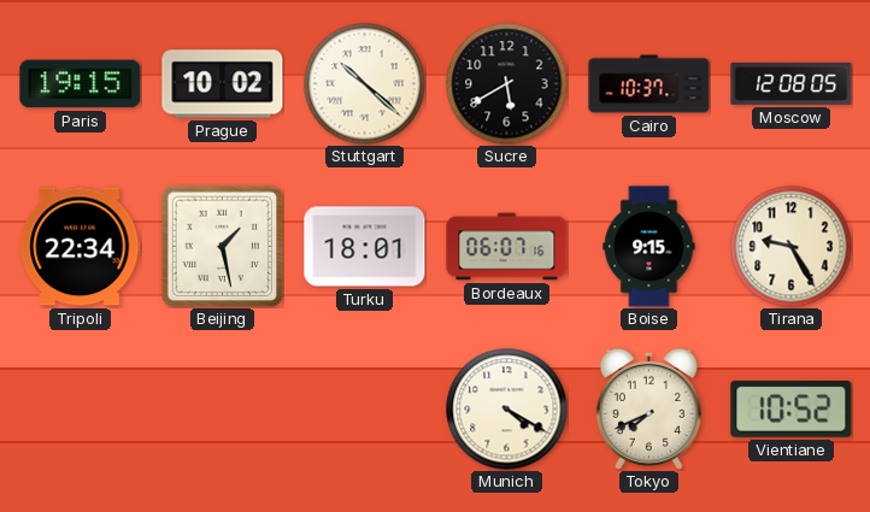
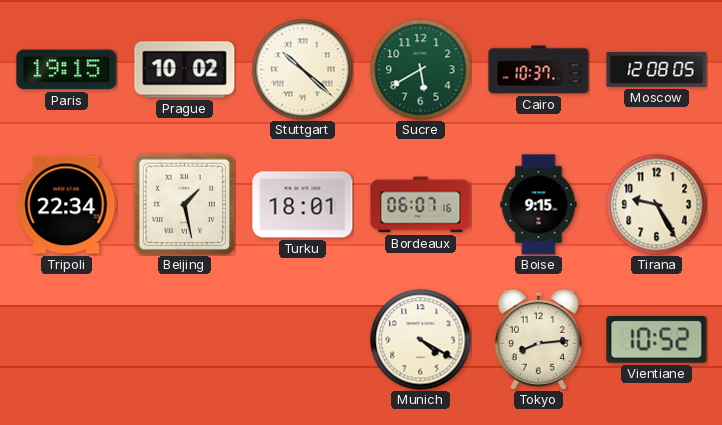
Sucre dial: black -> green
Tokyo: 7:41 -> 8:14
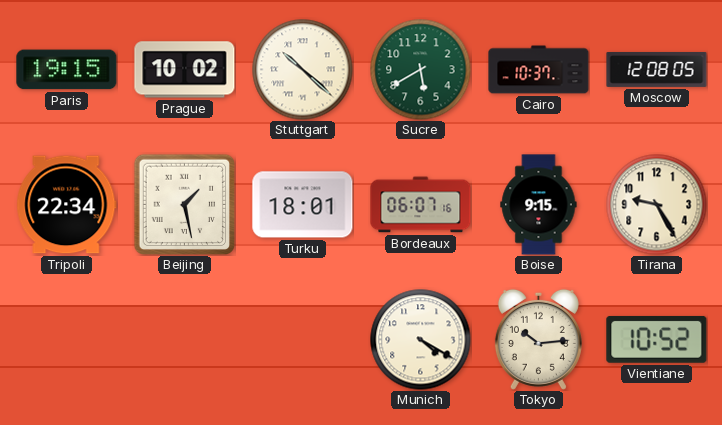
Tokyo: 8:14 -> 10:14
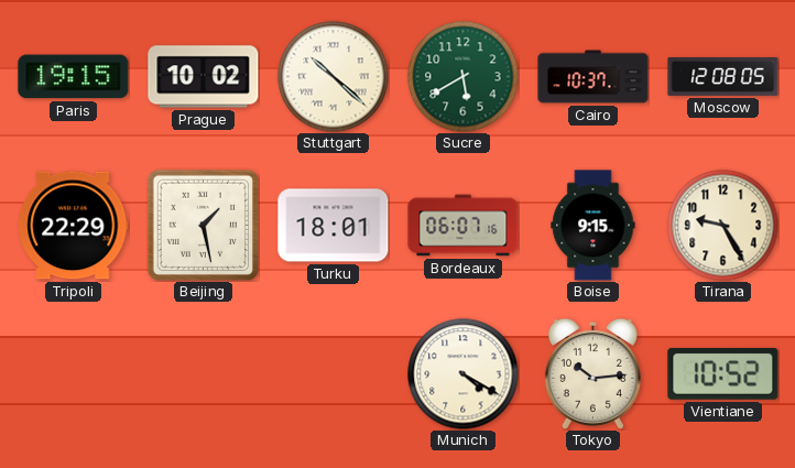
Tripoli: 22:34 -> 22:29
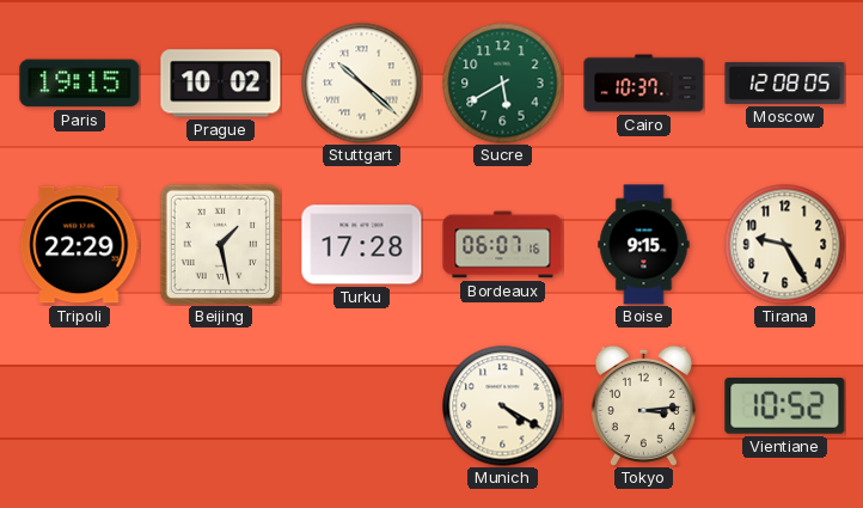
Turku: 18:01 -> 17:28
Tokyo: 10:14 -> 3:14
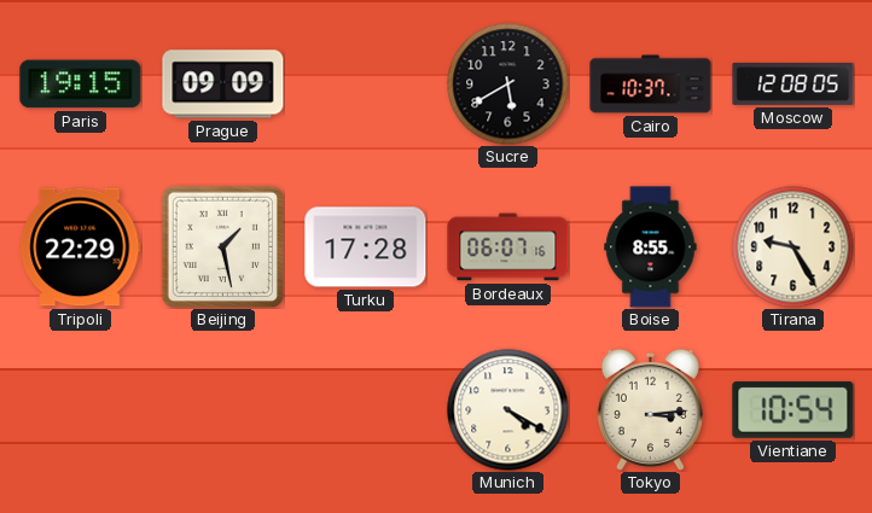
Prague: 10:02 -> 09:09
Stuttgart: 10:22 -> none
Sucre dial: green -> black
Boise: 9:15 -> 8:55
Vientiane: 10:52 -> 10:54
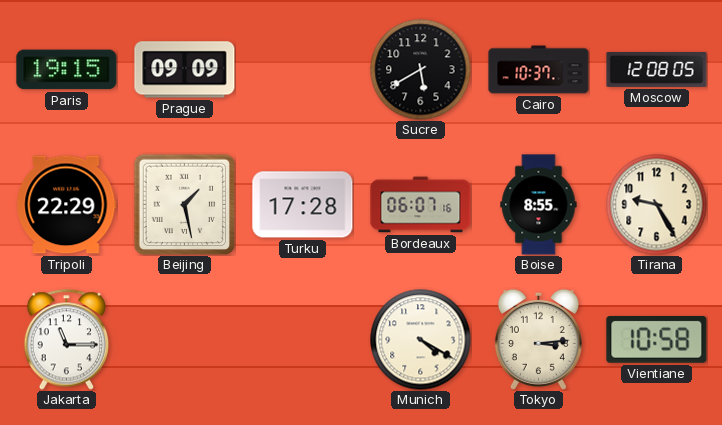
Jakarta: none -> 11:15
Vientiane: 10:54 -> 10:58
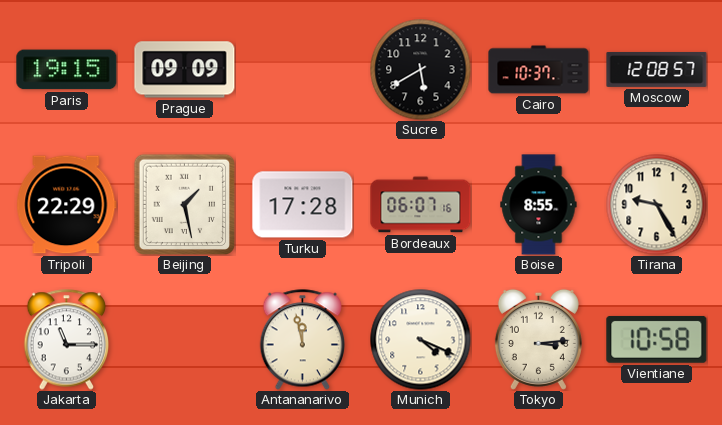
Moscow: 12:08:05 -> 12:08:57
Antananarivo: none -> 11:58
Munich: 4:20 -> 4:19
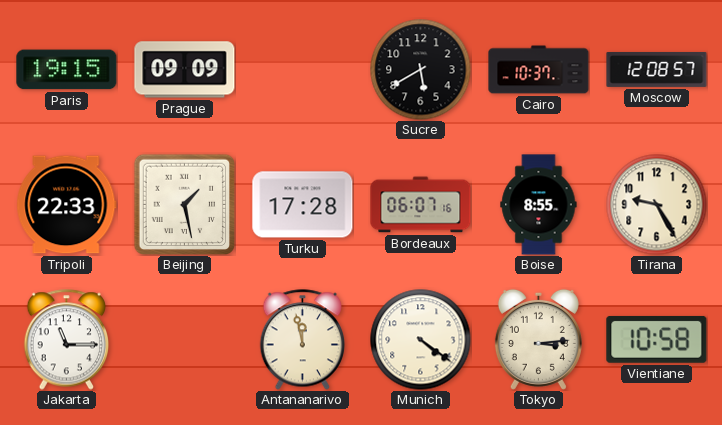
Tripoli: 22:29 -> 22:33
Munich: 4:19 -> 4:21
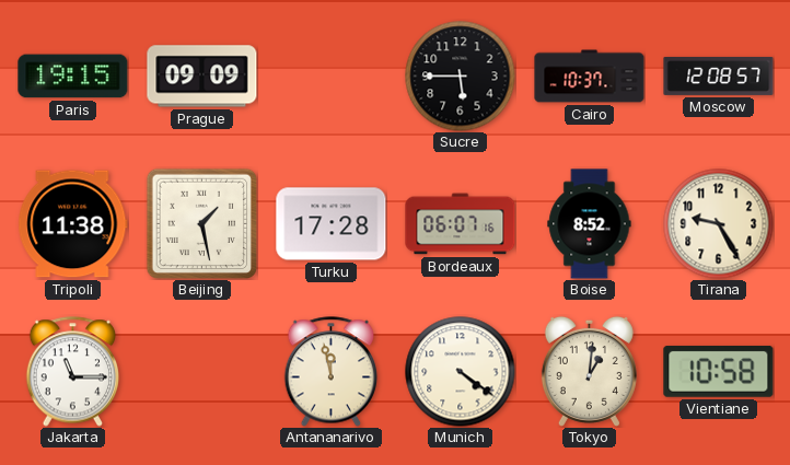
Sucre: 5:40 -> 5:45
Tripoli: 22:33 -> 11:38
Boise: 8:55 -> 8:52
Tokyo: 3:14 -> 1:01
